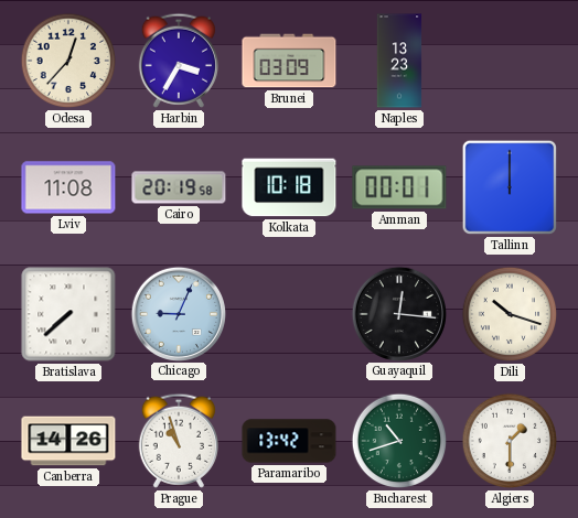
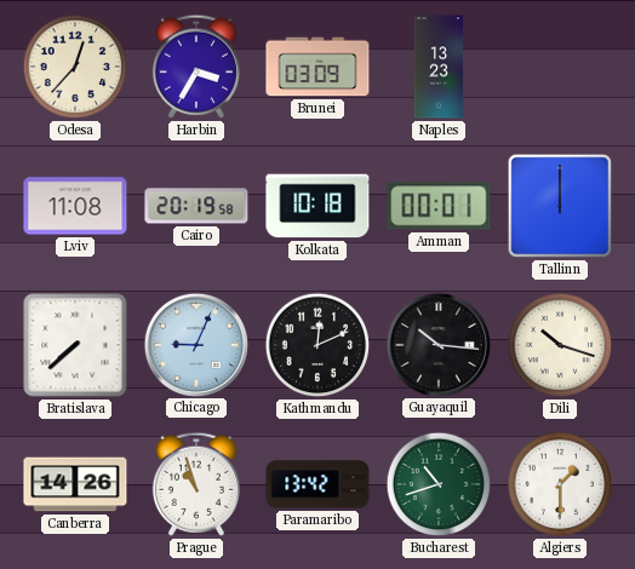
Kathmandu: none -> 12:11
Guayaquil: 12:16 -> 10:16
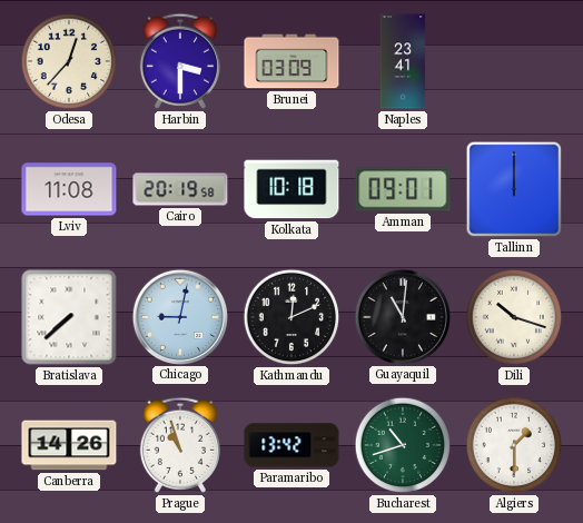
Harbin: 3:35 -> 3:30
Naples: 13:23 -> 23:41
Amman: 00:01 -> 09:01
Chicago: 9:04 -> 9:02
Guayaquil: 10:16 -> 11:01
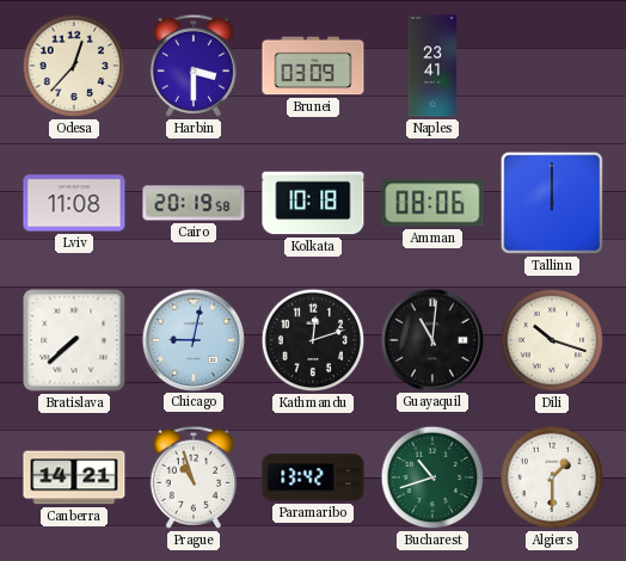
Amman: 09:01 -> 08:06
Kathmandu: 12:11 -> 12:12
Canberra: 14:26 -> 14:21
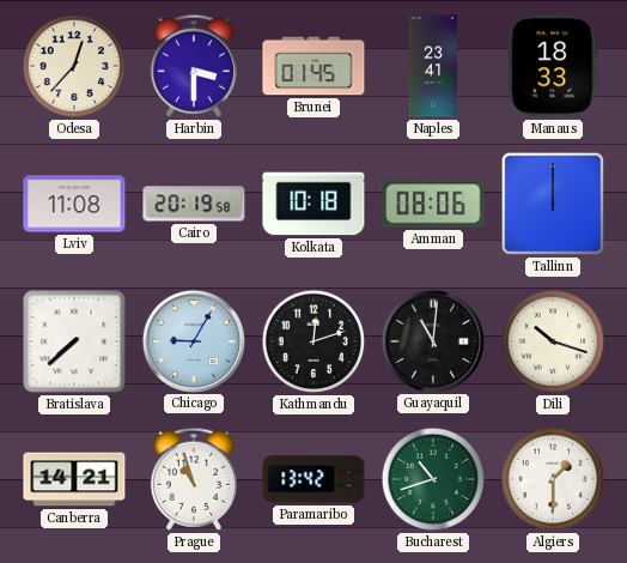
Brunei: 03:09 -> 01:45
Manaus: none -> 18:33
Chicago: 9:02 -> 9:05
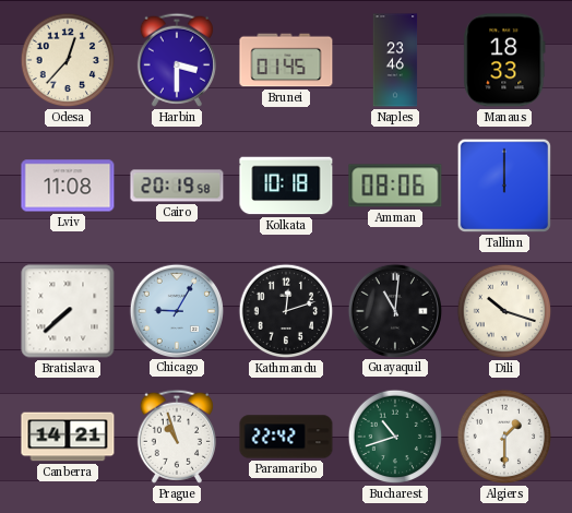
Naples: 23:41 -> 23:46
Paramaribo: 13:42 -> 22:42
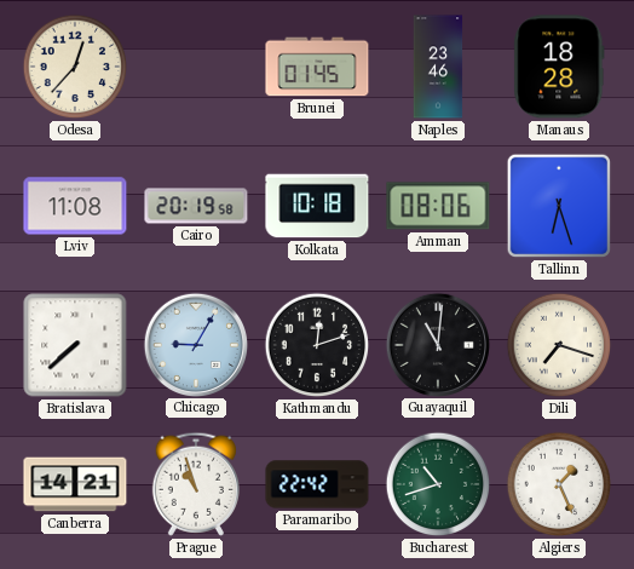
Harbin: 3:30 -> none
Manaus: 18:33 -> 18:28
Tallinn: 12:00 -> 6:27
Dili: 10:18 -> 7:18
Algiers: 1:30 -> 1:26
